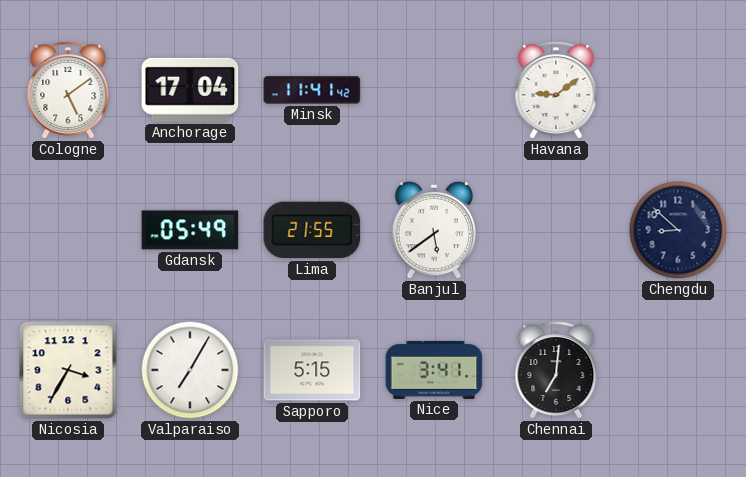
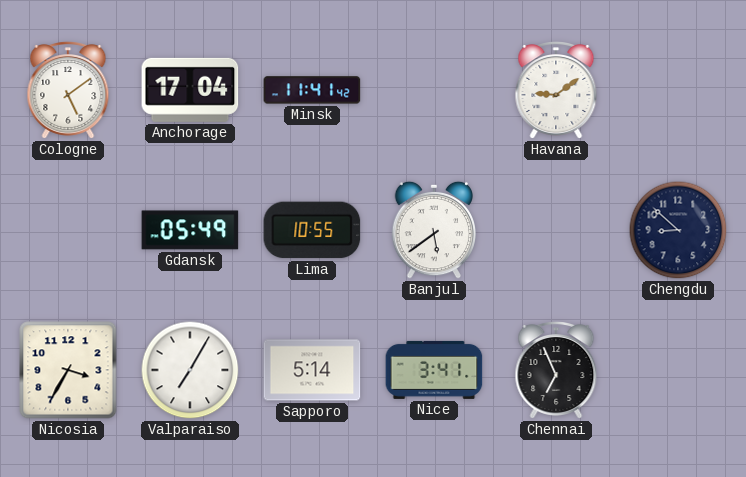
Lima: 21:55 -> 10:55
Sapporo: 5:15 -> 5:14
Chennai: 7:01 -> 6:56
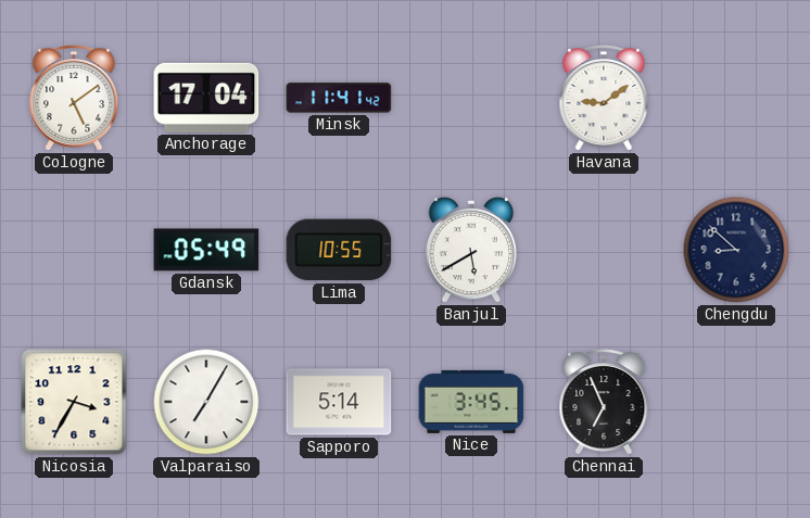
Banjul: 5:39 -> 5:40
Nice: 3:41 -> 3:45
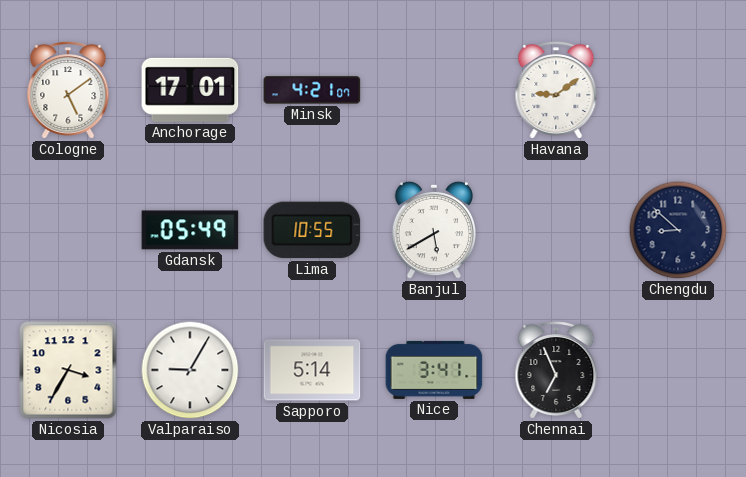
Anchorage: 17:04 -> 17:01
Minsk: 11:41 -> 4:21
Valparaiso: 7:05 -> 9:05
Nice: 3:45 -> 3:41
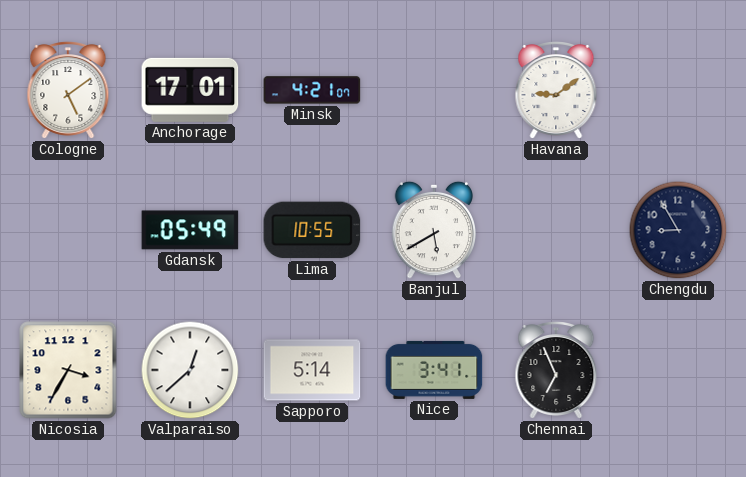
Chengdu: 8:52 -> 8:55
Valparaiso: 9:05 -> 12:38
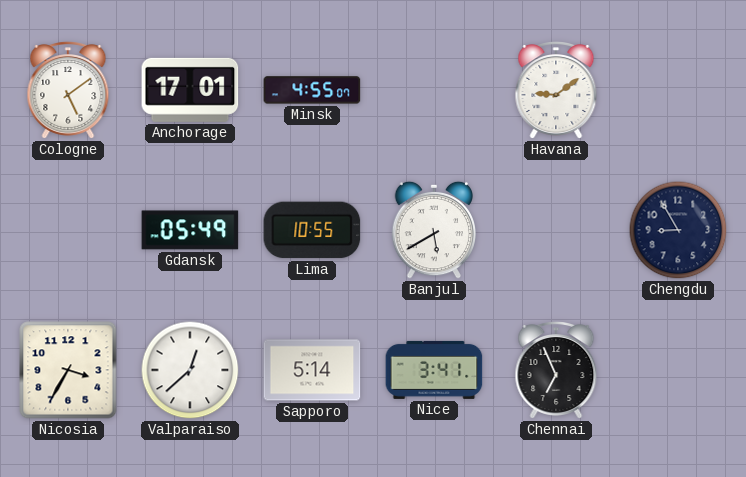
Minsk: 4:21 -> 4:55
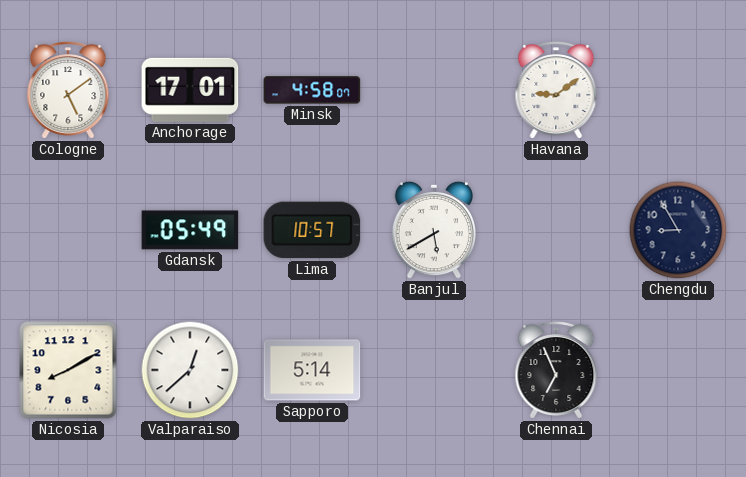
Minsk: 4:55 -> 4:58
Lima: 10:55 -> 10:57
Nicosia: 3:35 -> 8:10
Nice: 3:41 -> none
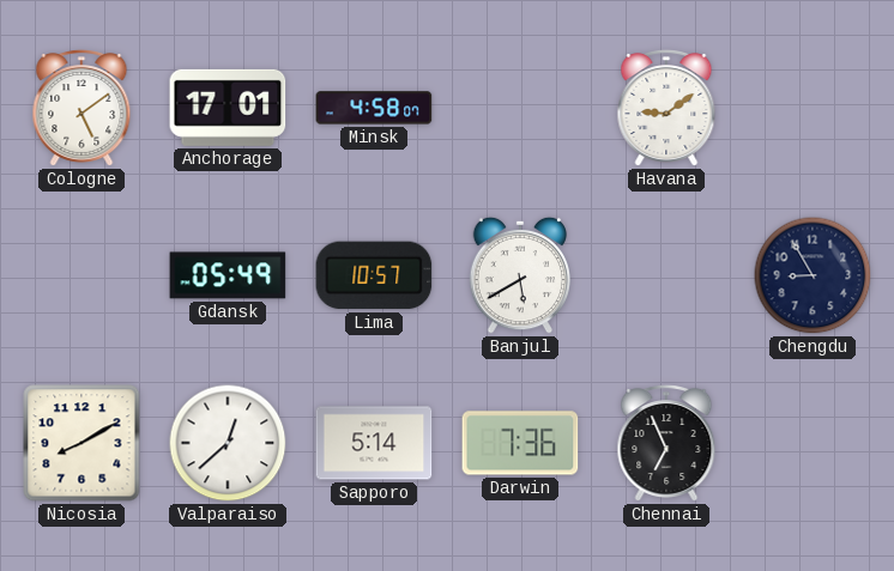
Darwin: none -> 7:36
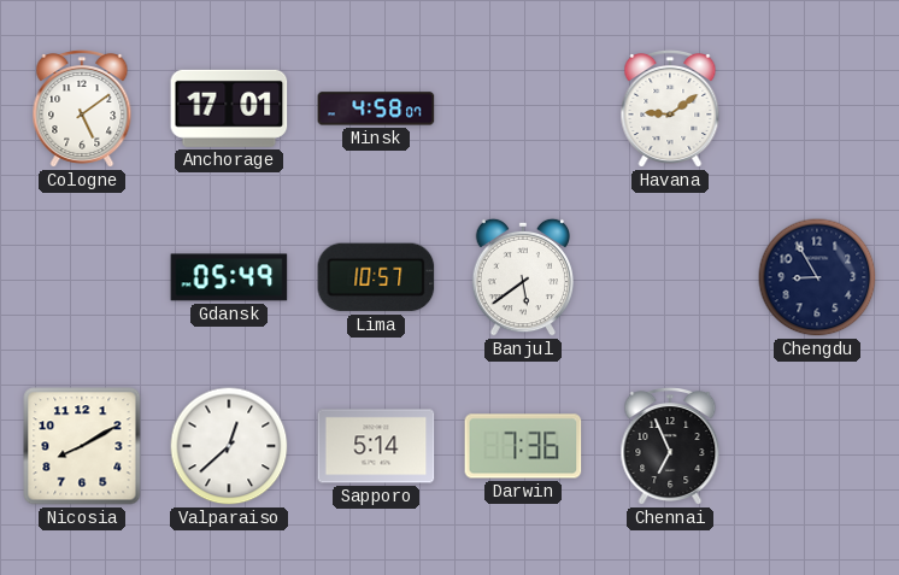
Banjul: 5:40 -> 5:39
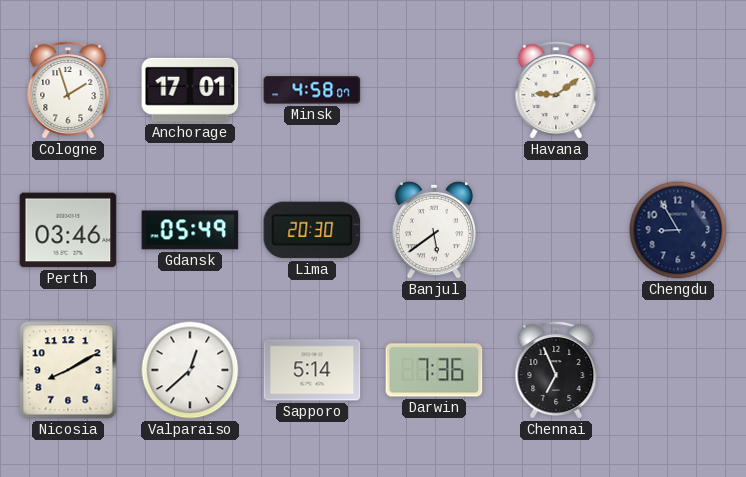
Cologne: 5:09 -> 1:57
Perth: none -> 03:46
Lima: 10:57 -> 20:30
